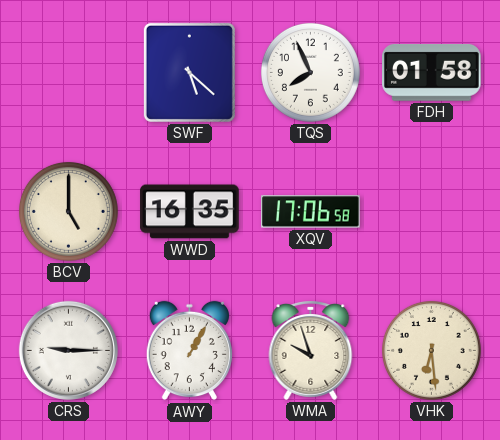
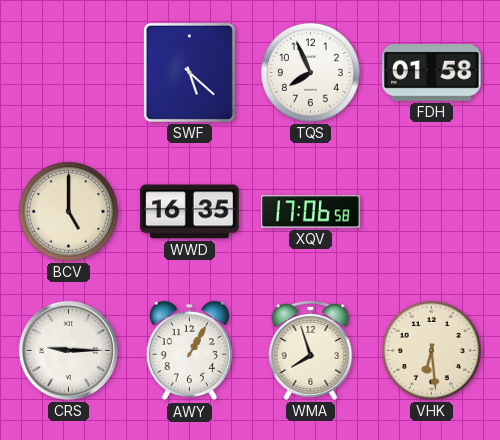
WMA: 9:57 -> 7:57
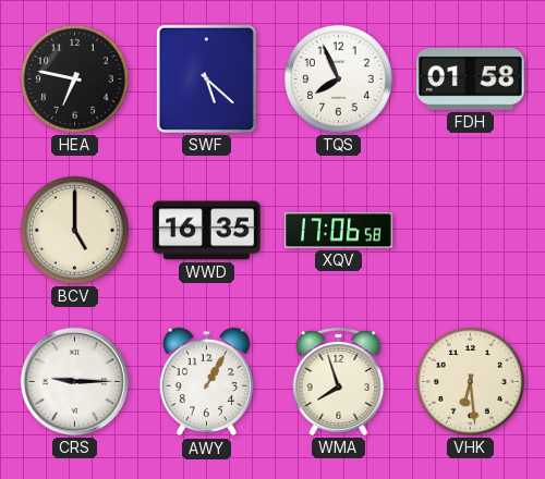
HEA: none -> 6:47
